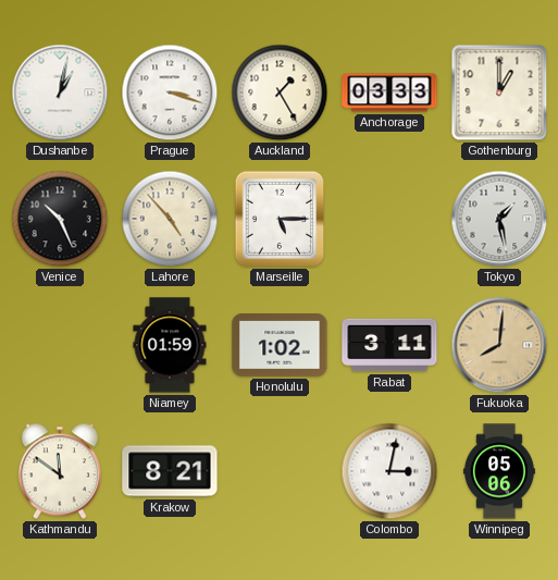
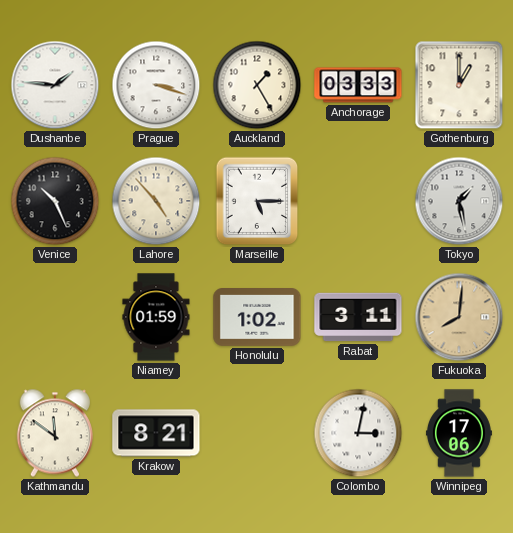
Dushanbe: 1:02 -> 1:46
Winnipeg: 05:06 -> 17:06
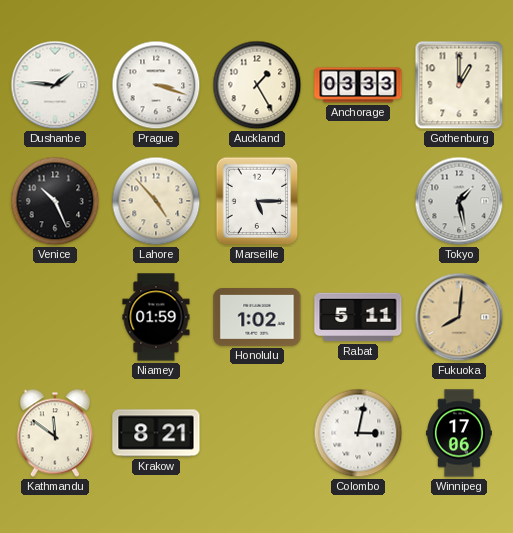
Rabat: 3:11 -> 5:11
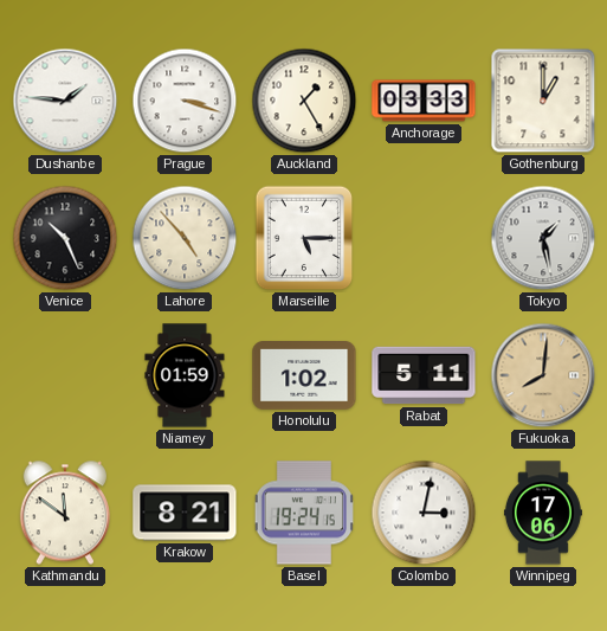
Basel: none -> 19:24
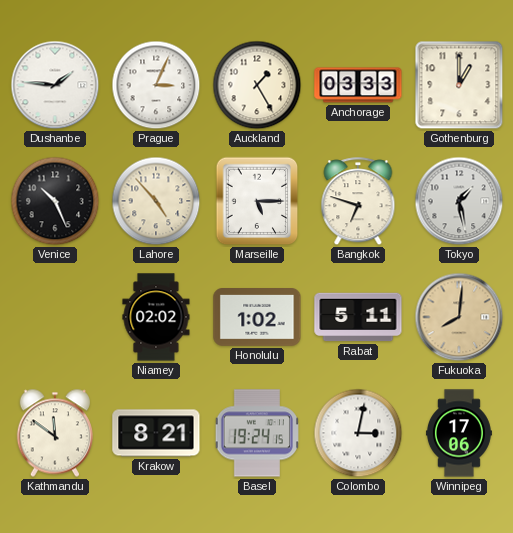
Prague: 3:18 -> 3:04
Bangkok: none -> 6:48
Niamey: 01:59 -> 02:02
